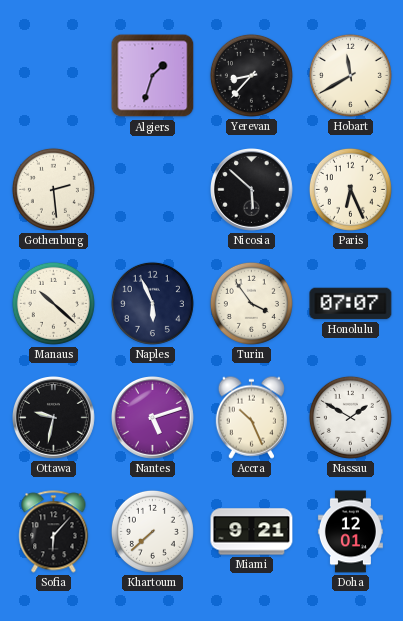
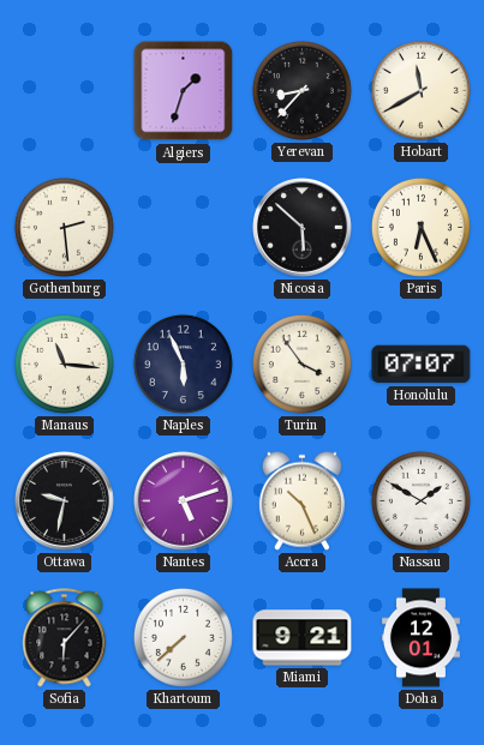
Manaus: 10:22 -> 11:16
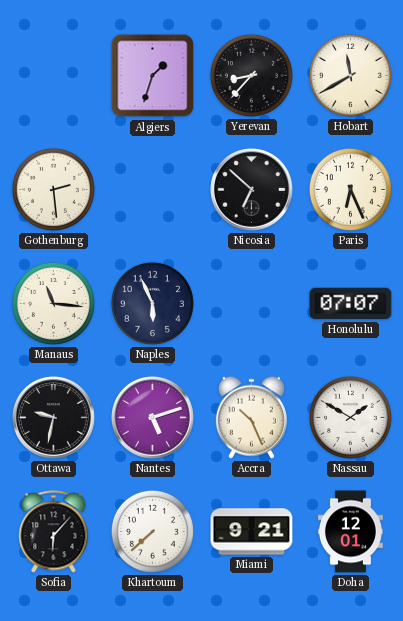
Nicosia: 5:52 -> 6:52
Turin: 3:54 -> none
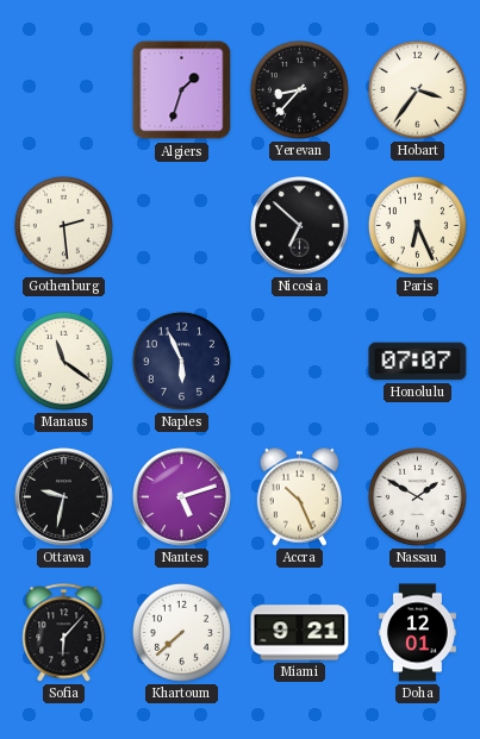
Hobart: 11:40 -> 3:36
Manaus: 11:16 -> 11:21
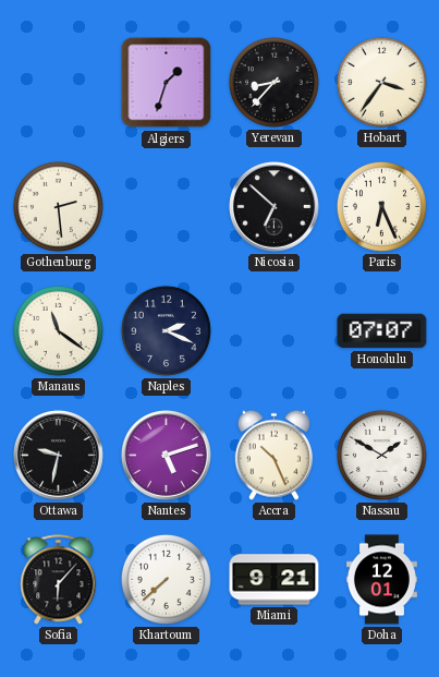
Naples: 5:56 -> 2:19
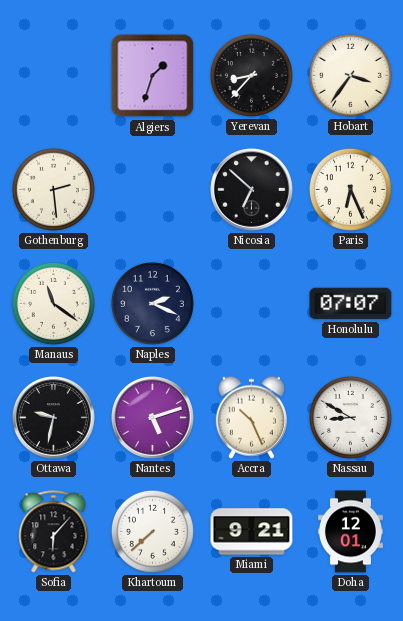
Nassau: 1:50 -> 8:50
